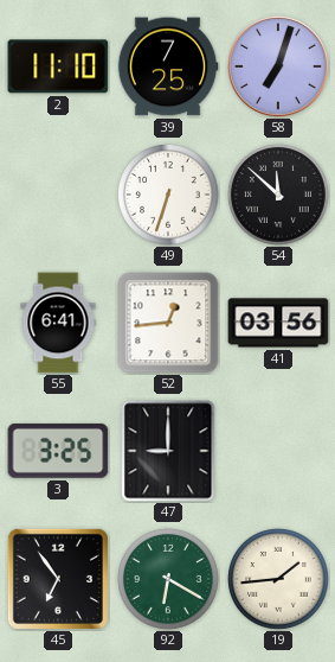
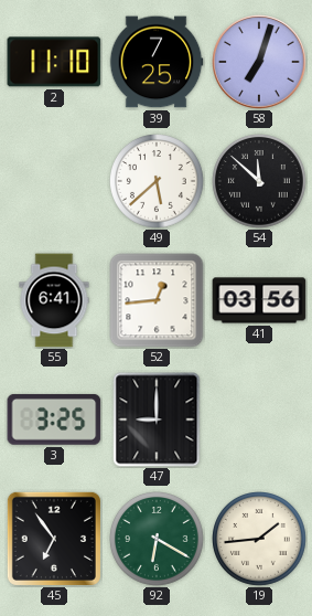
49: 6:33 -> 5:38
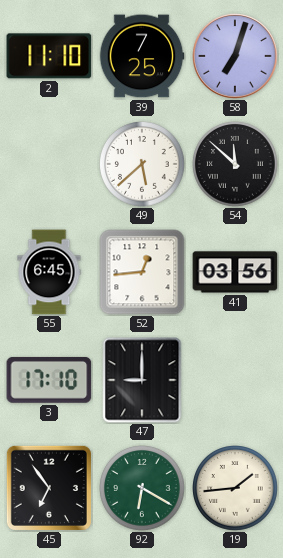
55: 6:41 -> 6:45
3: 3:25 -> 17:10
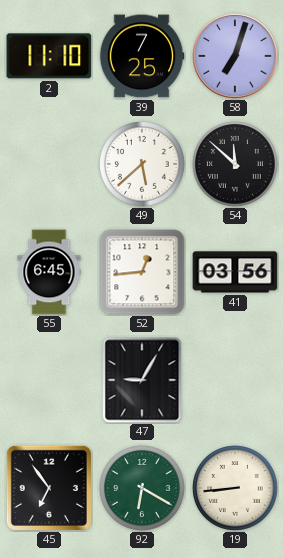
3: 17:10 -> none
47: 9:00 -> 9:05
19: 1:44 -> 8:44
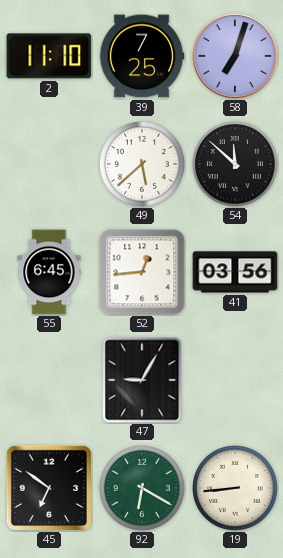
45: 6:54 -> 6:51
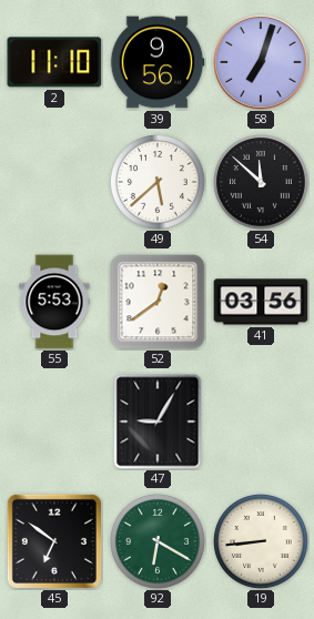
39: 7:25 -> 9:56
55: 6:45 -> 5:53
52: 12:44 -> 12:39
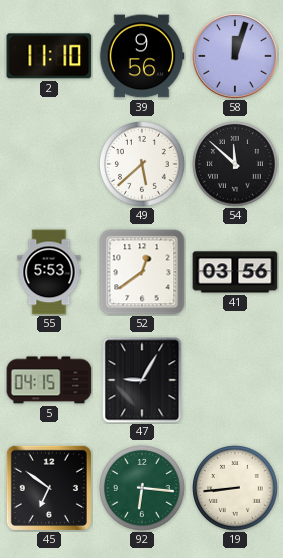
58: 7:03 -> 12:03
5: none -> 04:15
92: 6:20 -> 6:16
